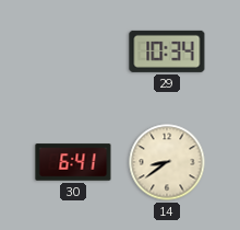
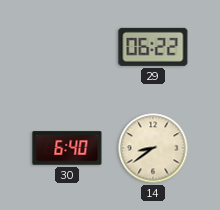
29: 10:34 -> 06:22
30: 6:41 -> 6:40
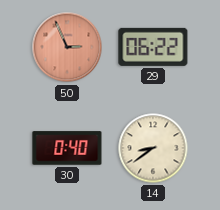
50: none -> 2:56
30: 6:40 -> 0:40
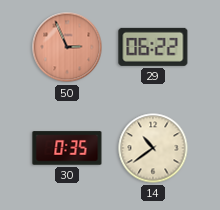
30: 0:40 -> 0:35
14: 8:39 -> 10:39
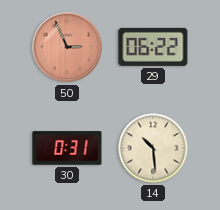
30: 0:35 -> 0:31
14: 10:39 -> 10:29
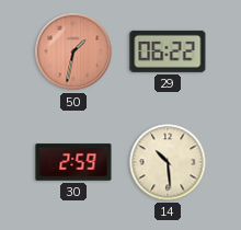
50: 2:56 -> 1:32
30: 0:31 -> 2:59
